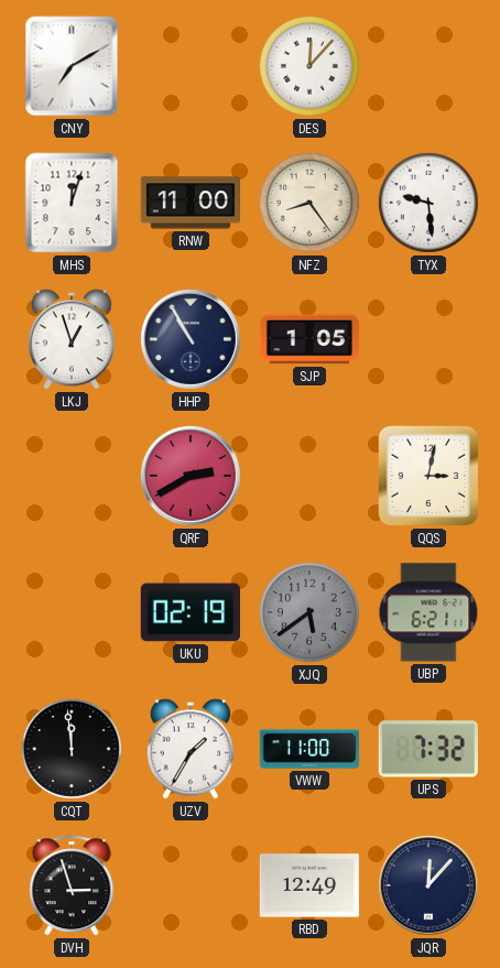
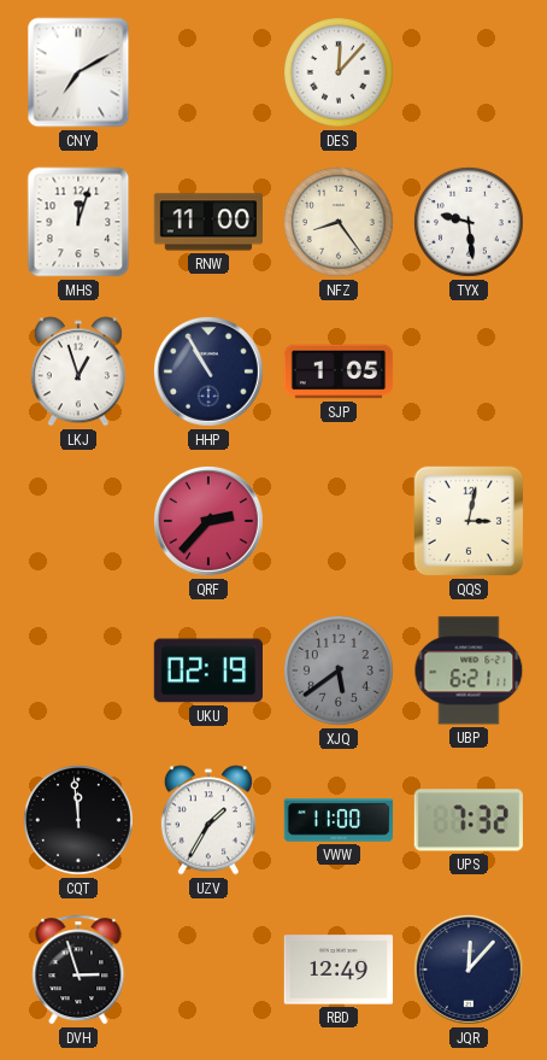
QRF: 2:40 -> 2:37
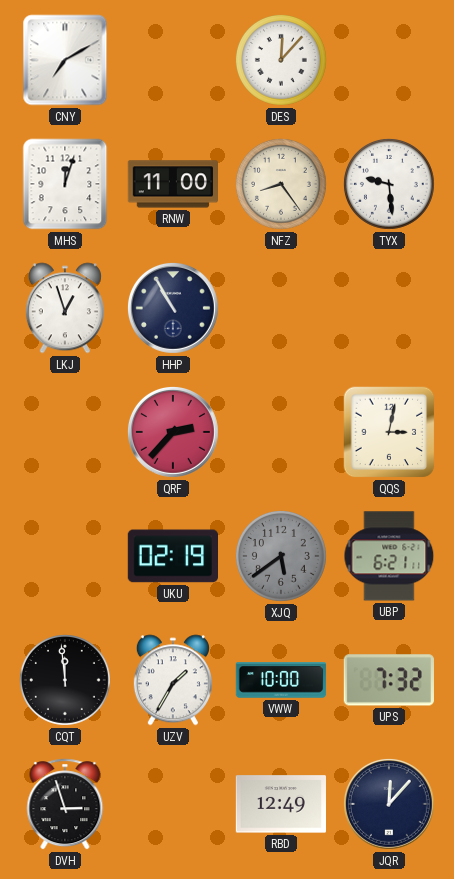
SJP: 1:05 -> none
VWW: 11:00 -> 10:00
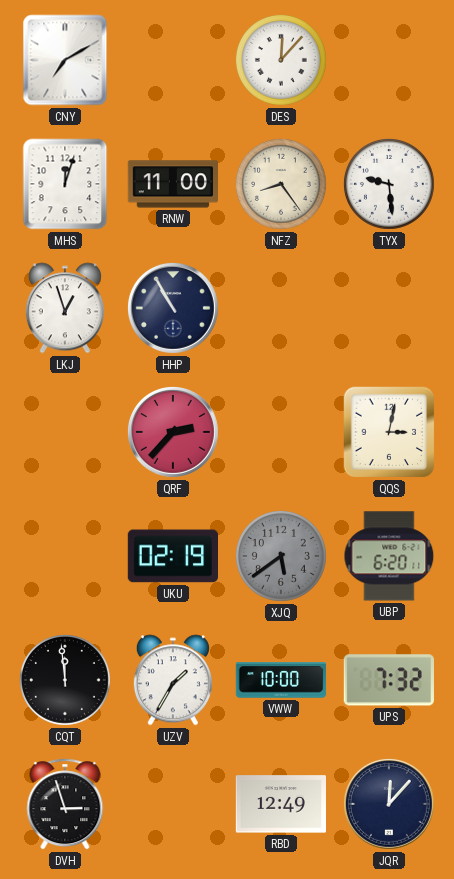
UBP: 6:21 -> 6:20
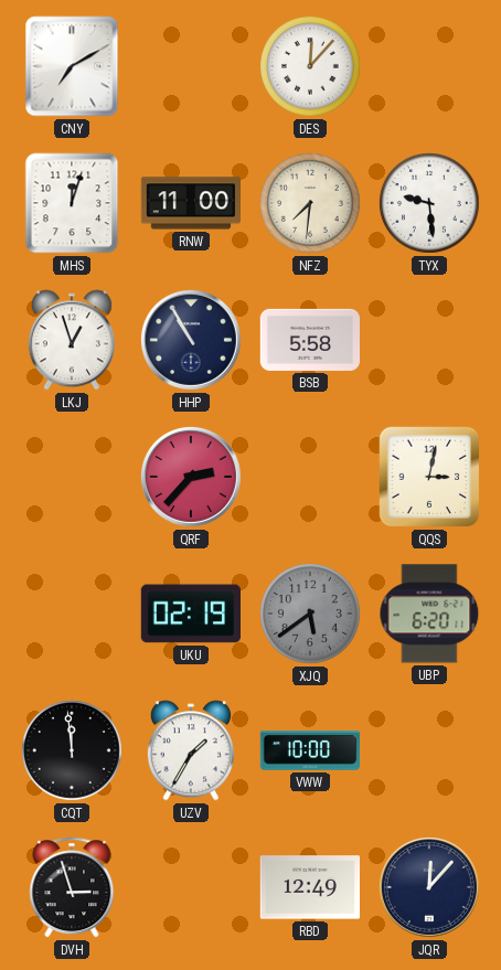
NFZ: 8:24 -> 7:31
BSB: none -> 5:58
UPS: 7:32 -> none
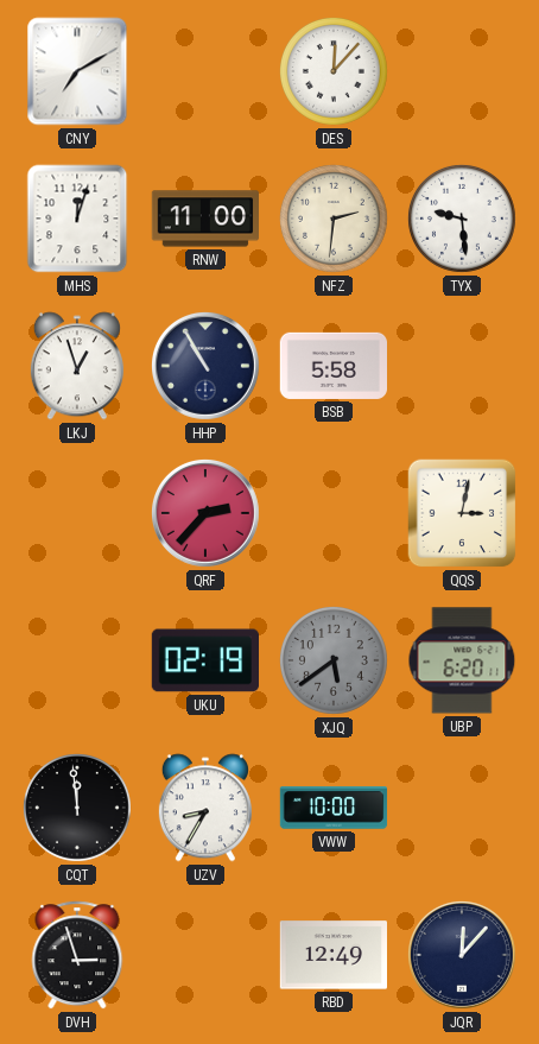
NFZ: 7:31 -> 2:31
UZV: 1:35 -> 8:35
